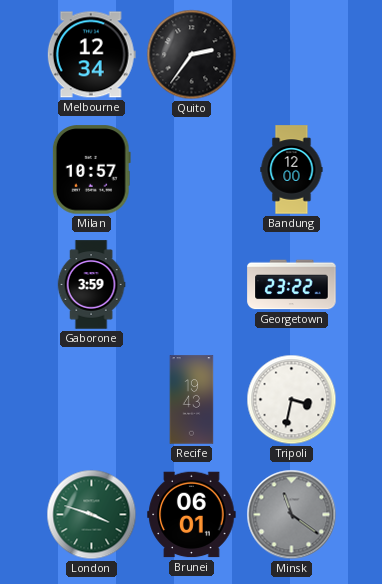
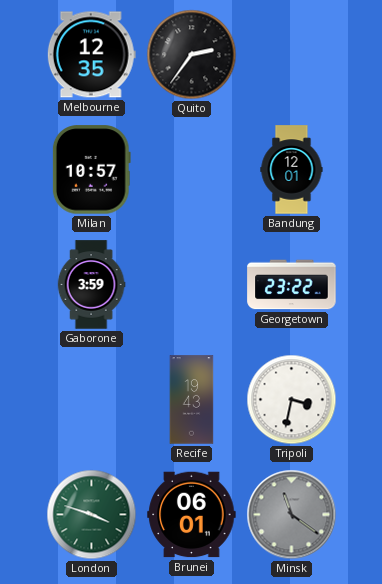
Melbourne: 12:34 -> 12:35
Bandung: 12:00 -> 12:01
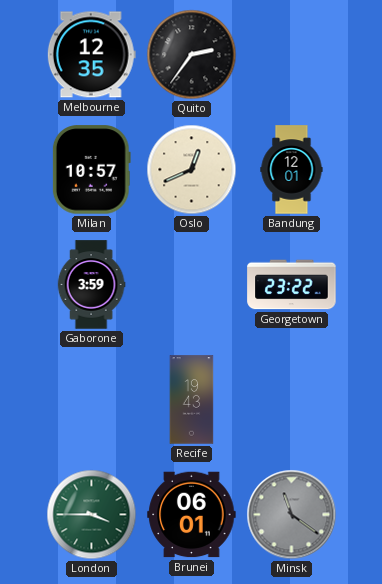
Oslo: none -> 12:41
Tripoli: 3:32 -> none
London: 3:48 -> 3:45
